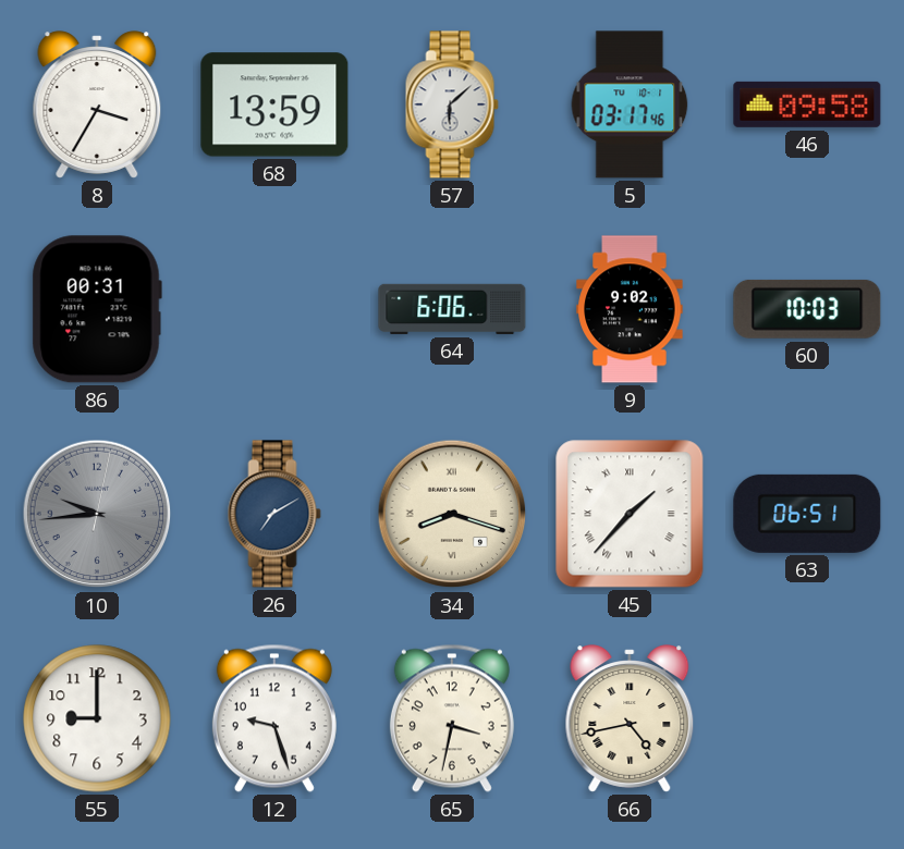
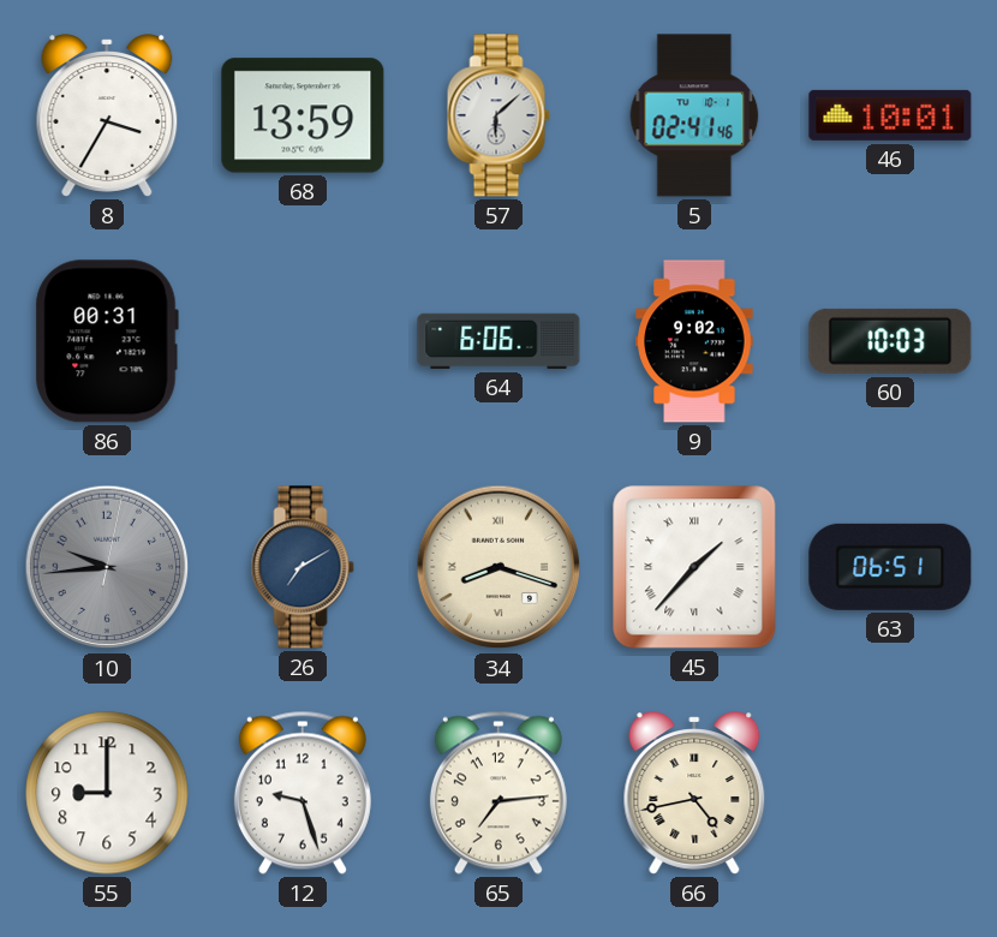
5: 03:17 -> 02:41
46: 09:58 -> 10:01
65: 3:32 -> 7:14
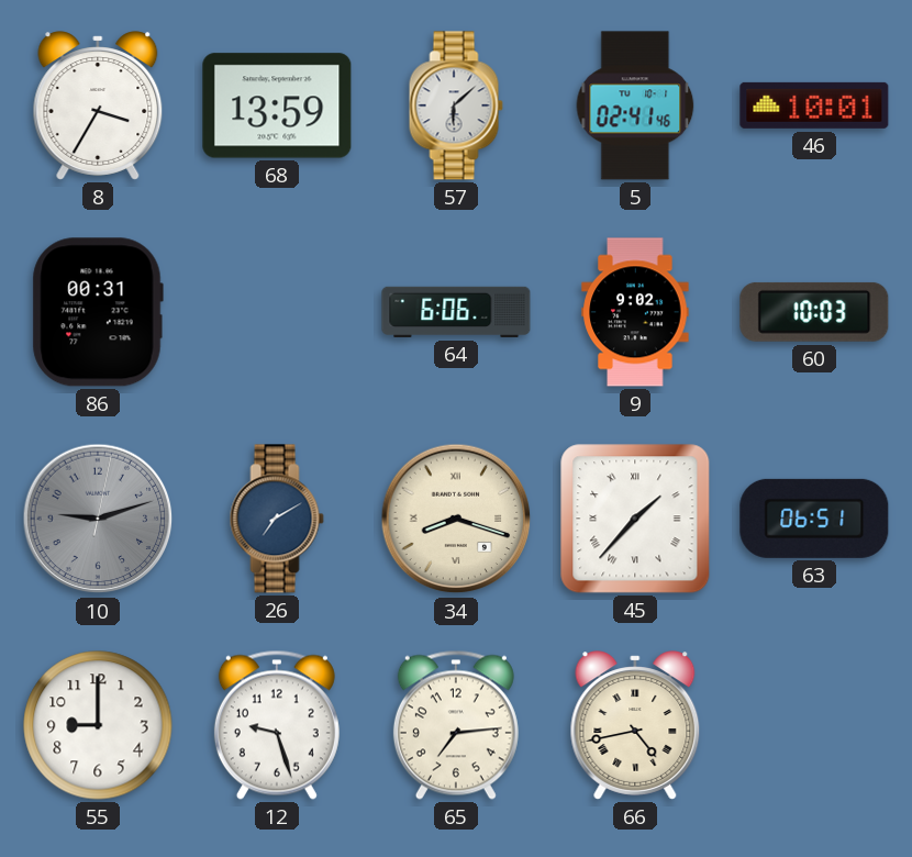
10: 9:44 -> 9:12
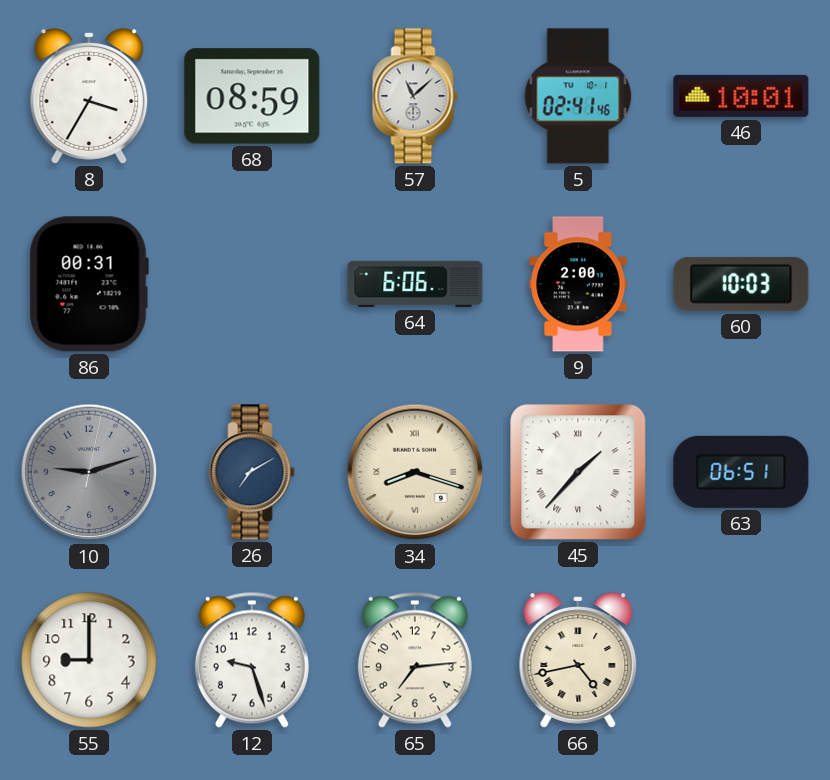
68: 13:59 -> 08:59
57: 6:08 -> 11:08
9: 9:02 -> 2:00
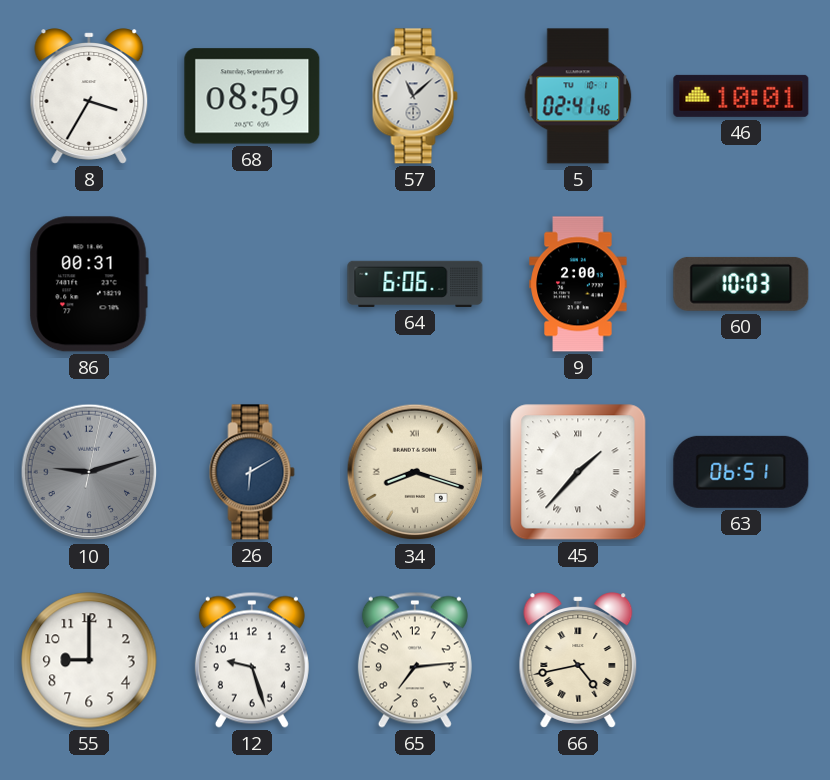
26: 7:10 -> 6:10
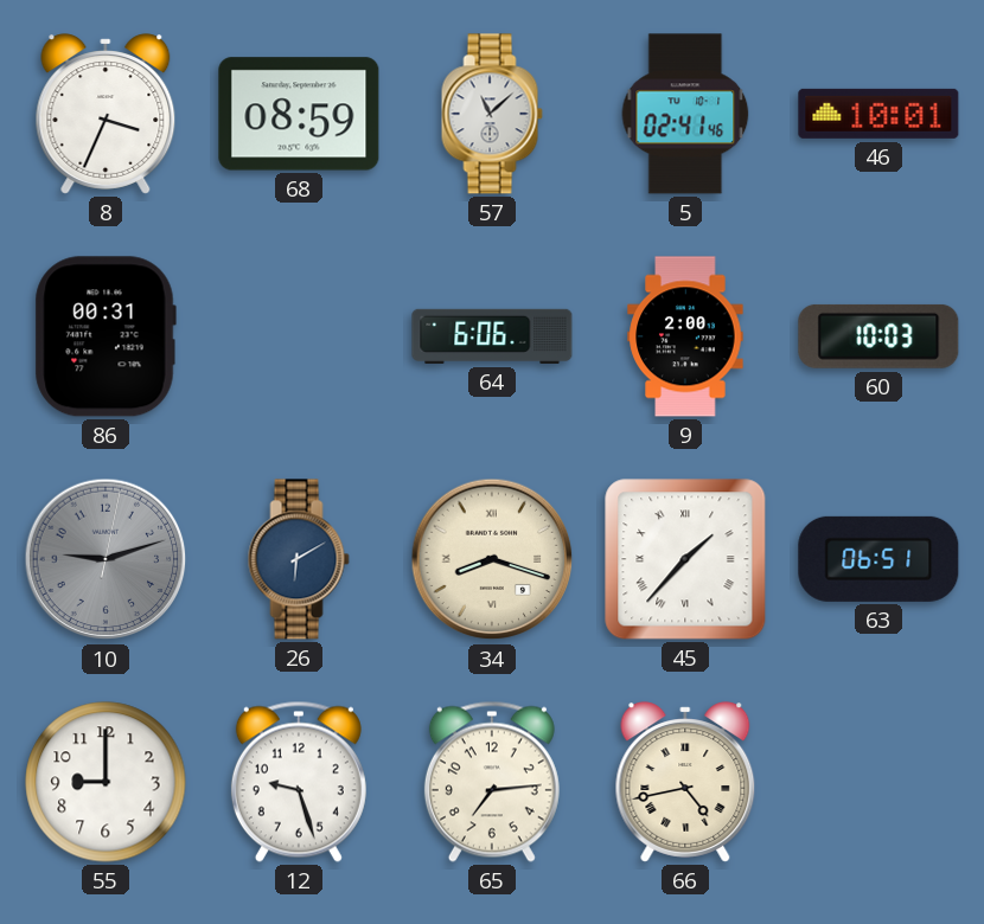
8: 3:35 -> 3:34
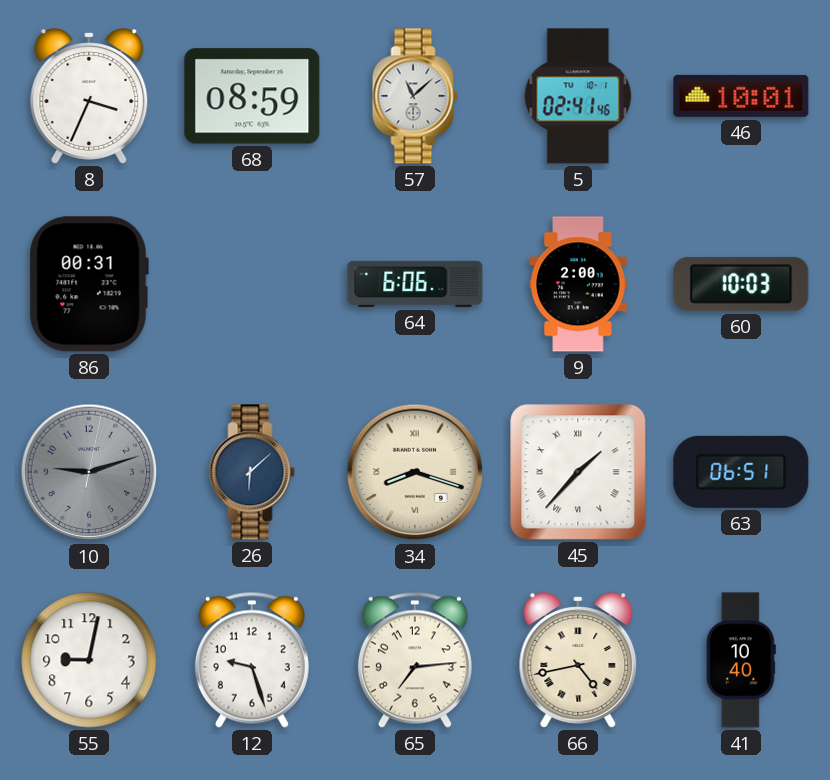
26: 6:10 -> 6:08
55: 9:00 -> 9:02
41: none -> 10:40
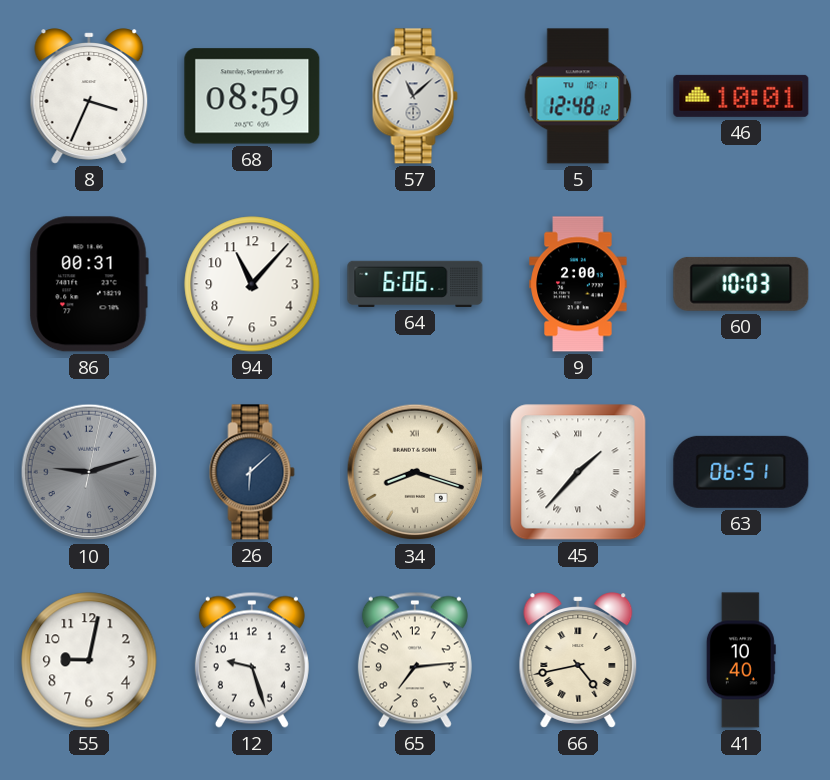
5: 02:41 -> 12:48
94: none -> 11:07
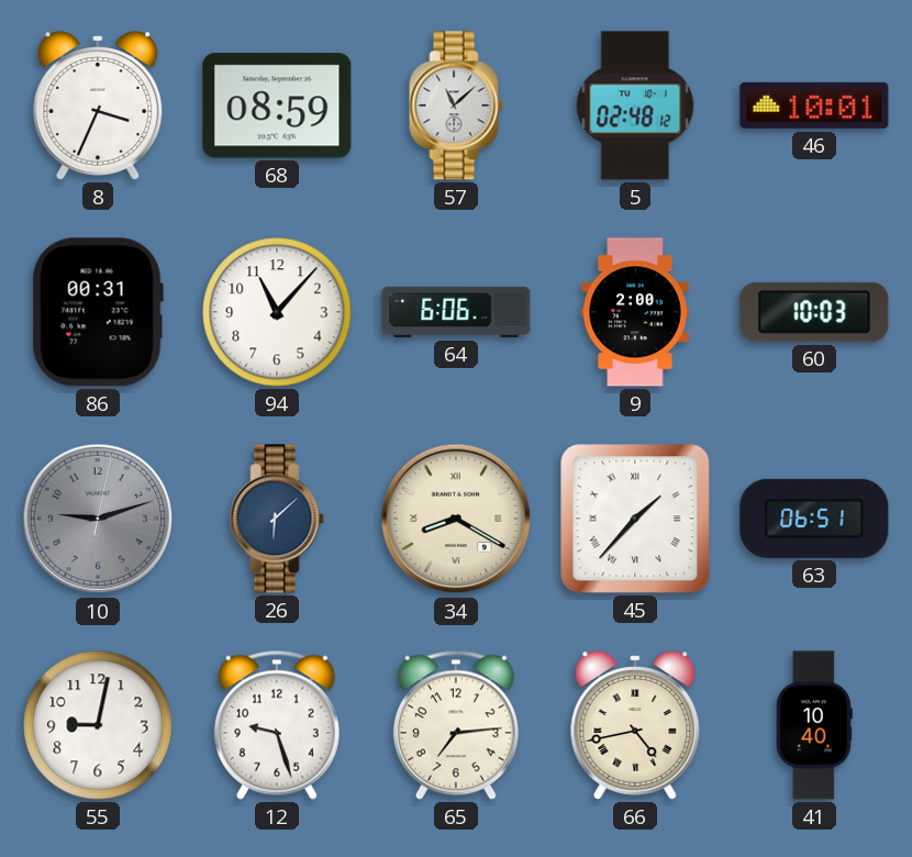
5: 12:48 -> 02:48
34: 8:18 -> 8:20
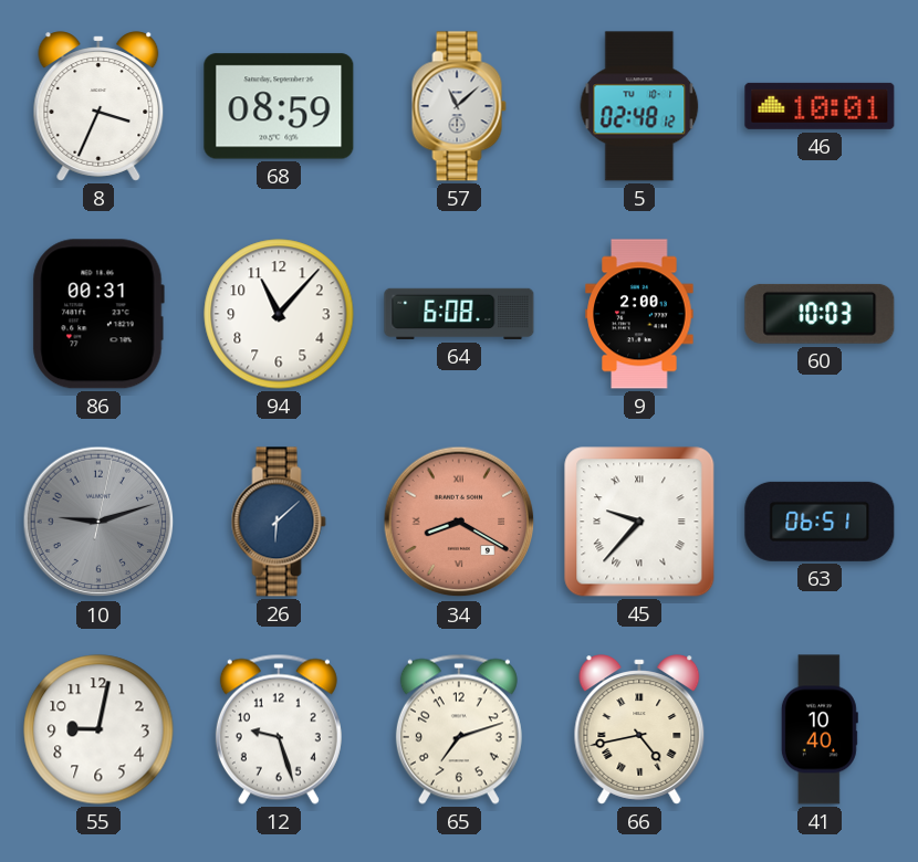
64: 6:06 -> 6:08
34 dial: cream -> salmon
45: 1:37 -> 9:37
65: 7:14 -> 7:12
